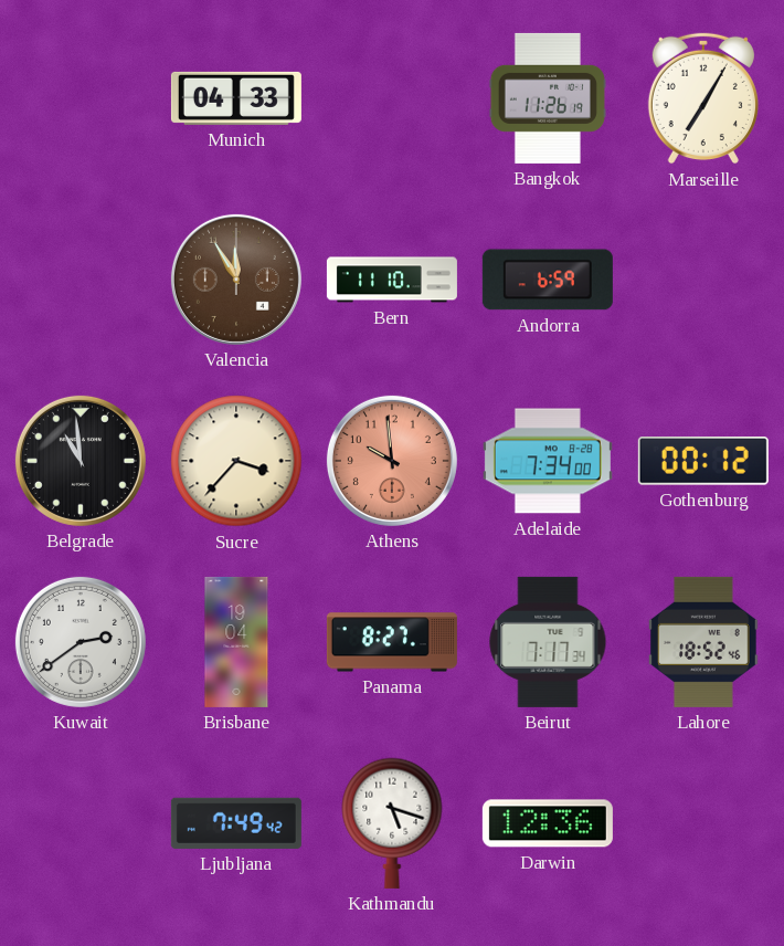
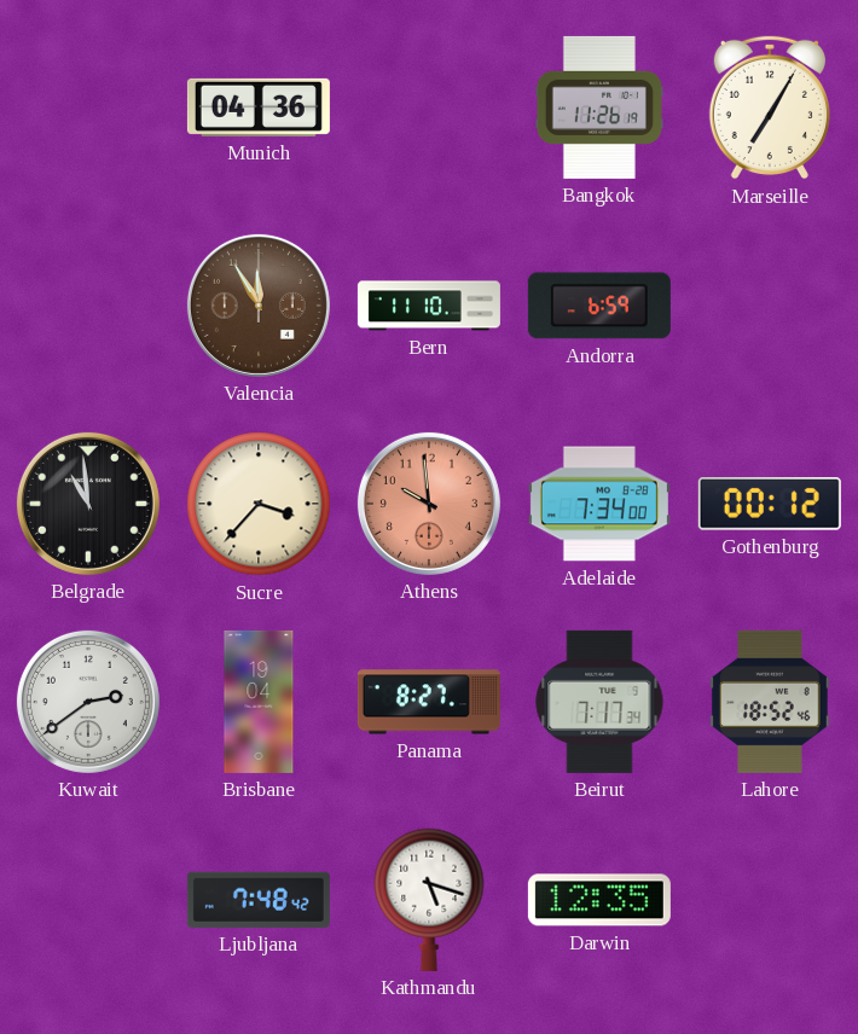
Munich: 04:33 -> 04:36
Ljubljana: 7:49 -> 7:48
Darwin: 12:36 -> 12:35
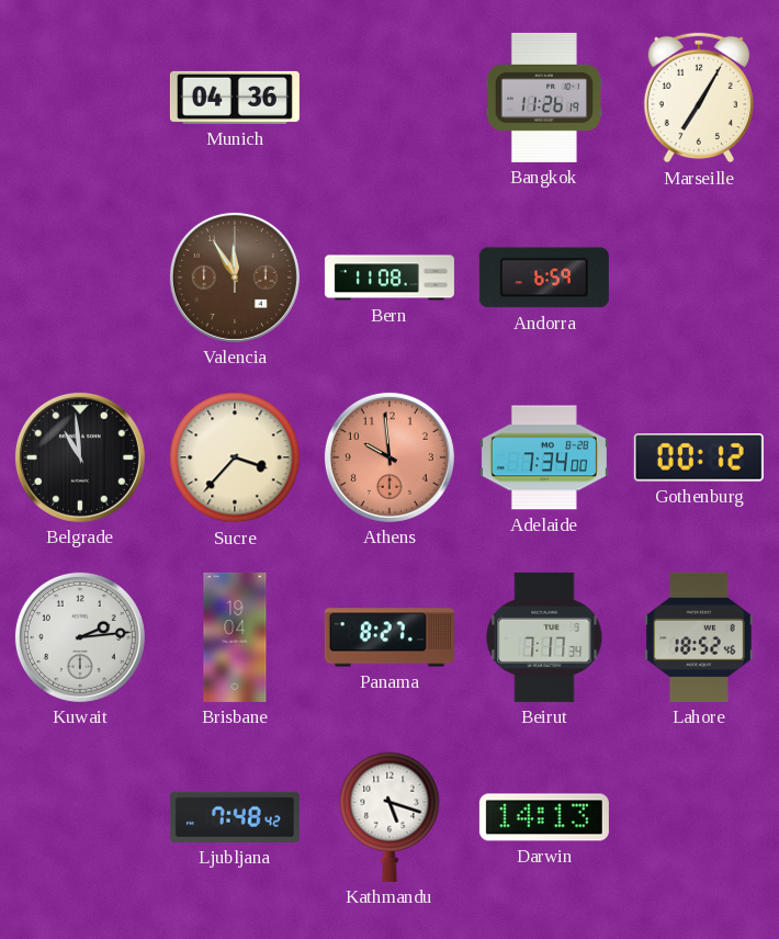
Bern: 11:10 -> 11:08
Kuwait: 2:39 -> 2:14
Darwin: 12:35 -> 14:13
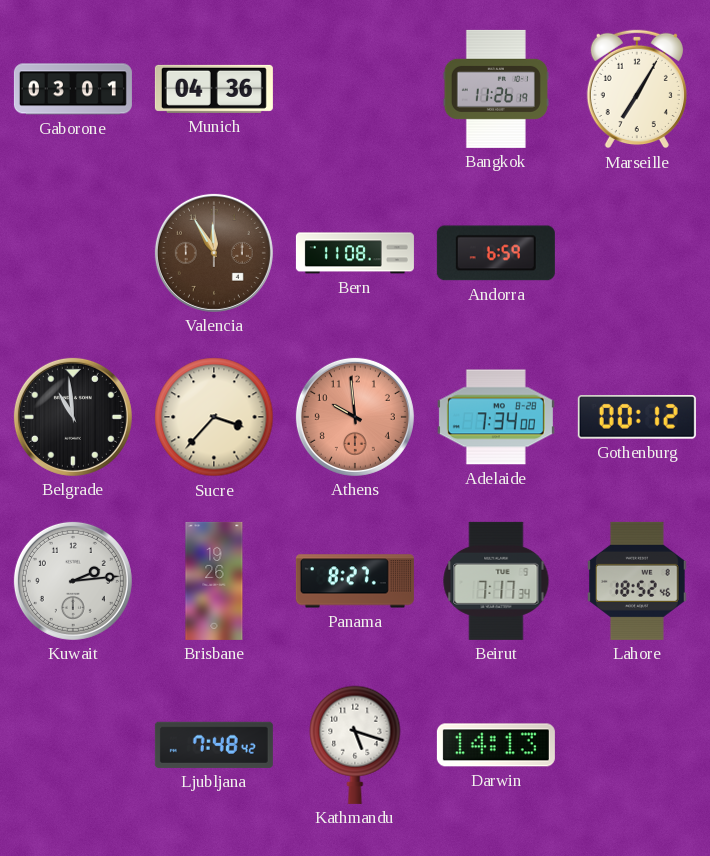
Gaborone: none -> 03:01
Brisbane: 19:04 -> 19:26
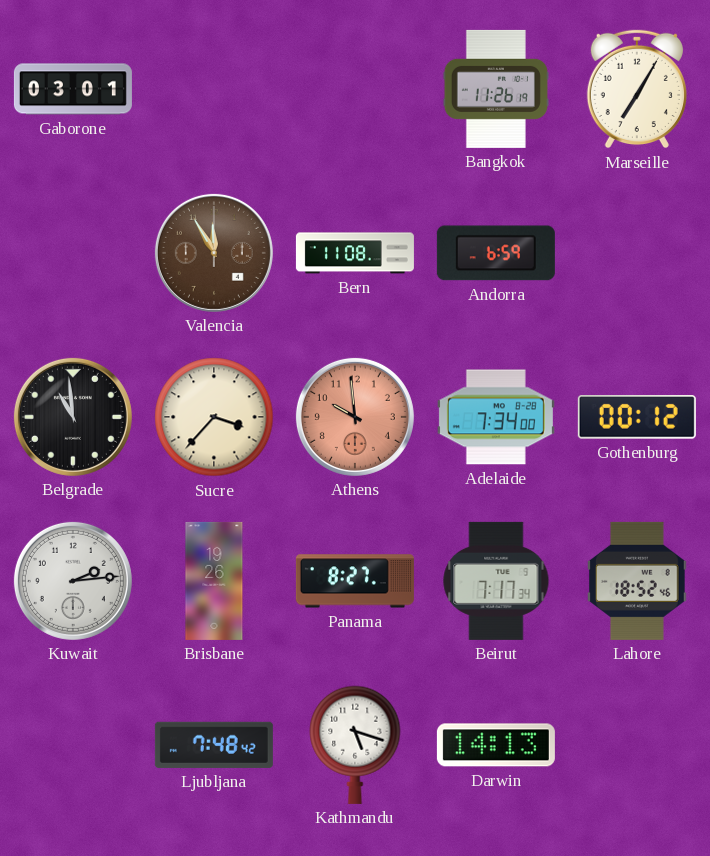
Munich: 04:36 -> none
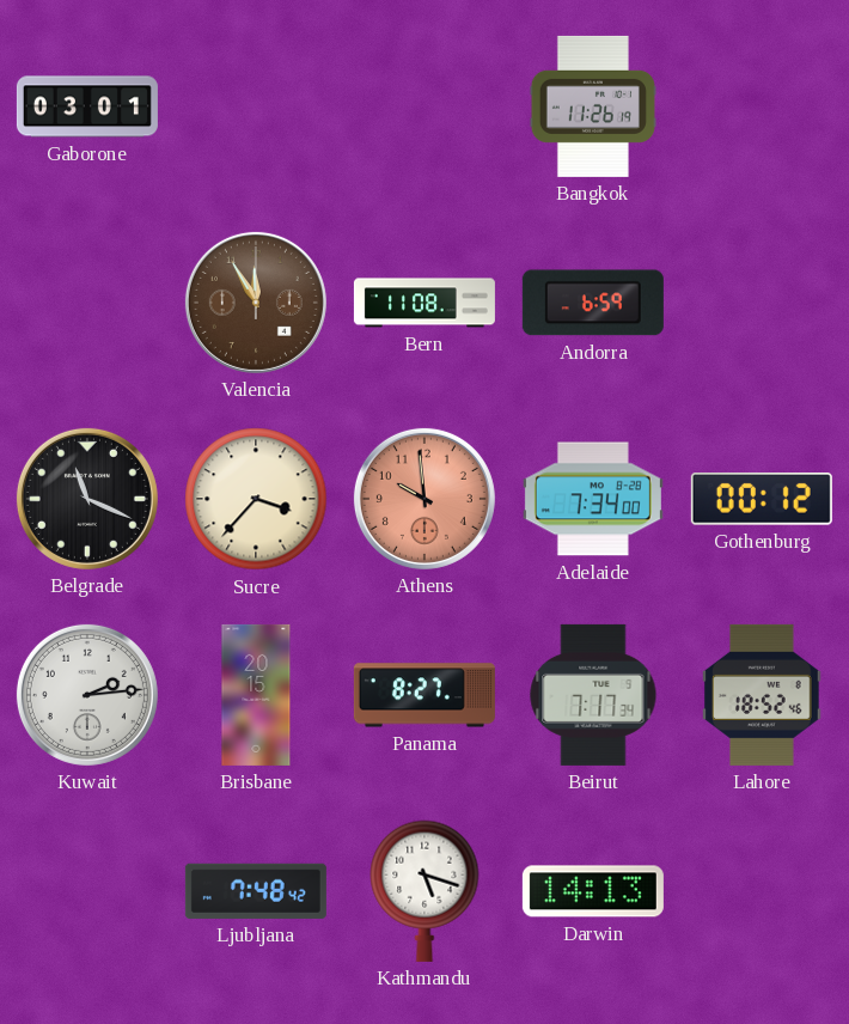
Marseille: 7:05 -> none
Belgrade: 10:59 -> 11:19
Brisbane: 19:26 -> 20:15
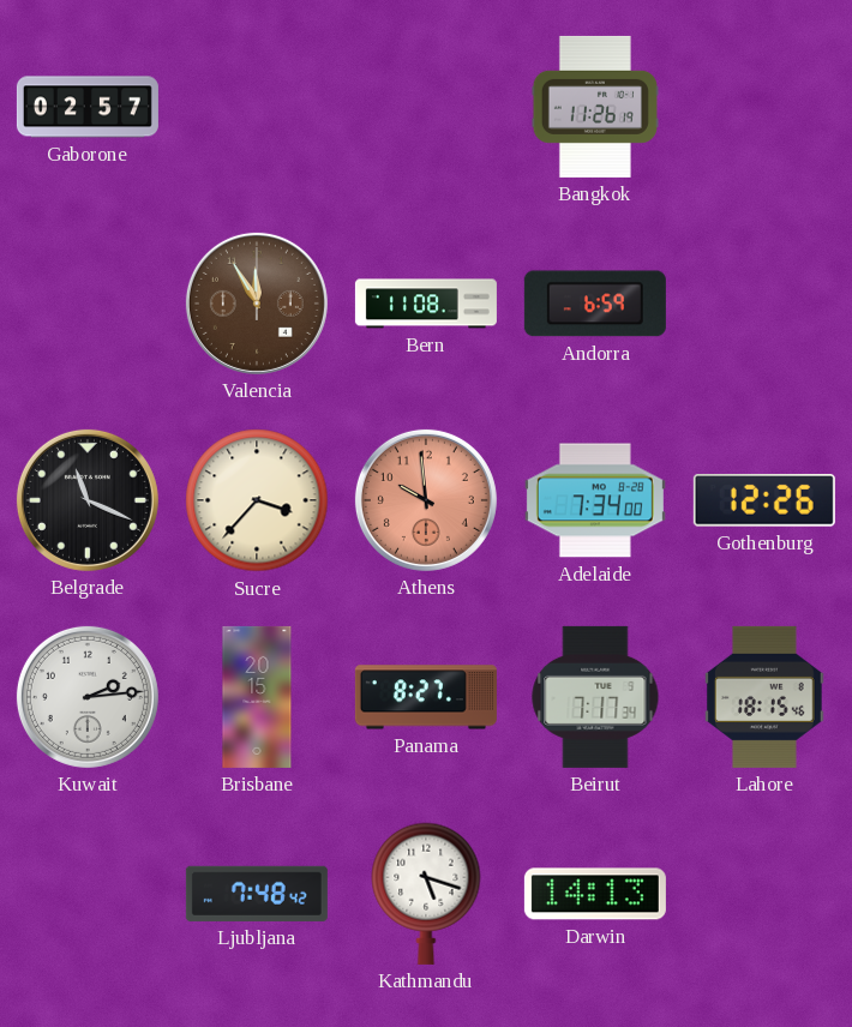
Gaborone: 03:01 -> 02:57
Gothenburg: 00:12 -> 12:26
Lahore: 18:52 -> 18:15
